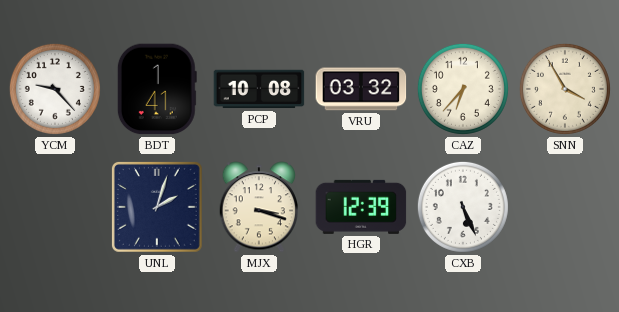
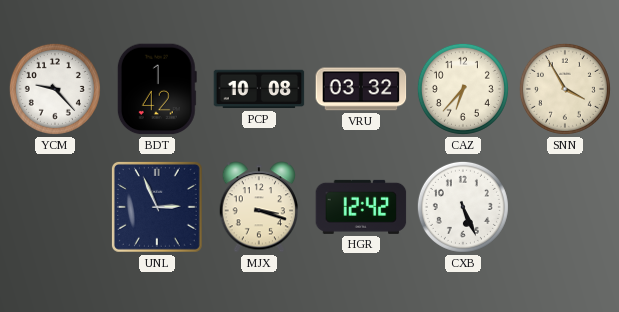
BDT: 1:41 -> 1:42
UNL: 2:03 -> 2:56
HGR: 12:39 -> 12:42
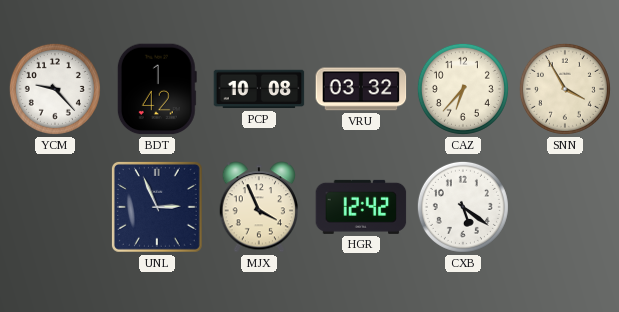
MJX: 3:18 -> 3:56
CXB: 5:26 -> 5:21
